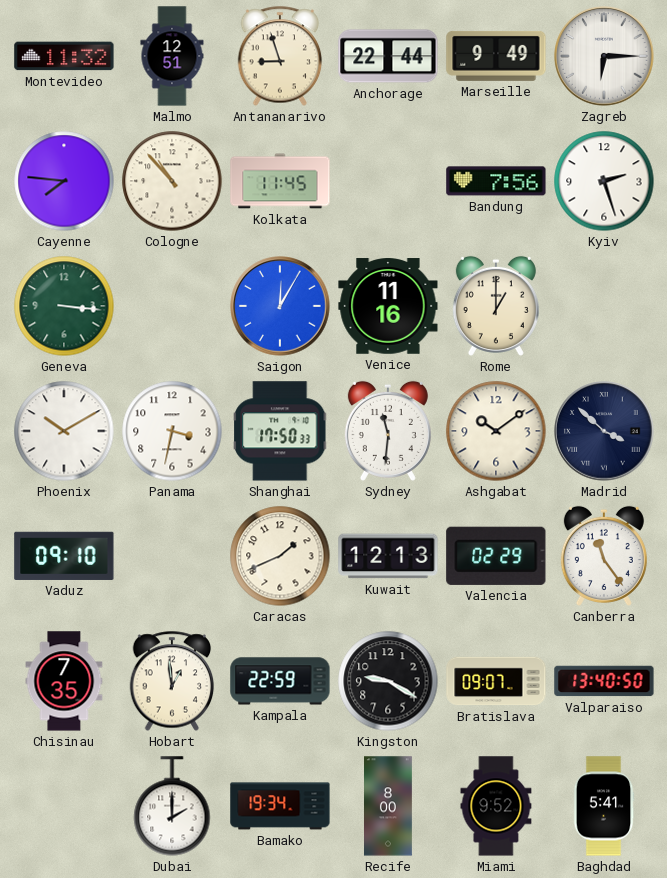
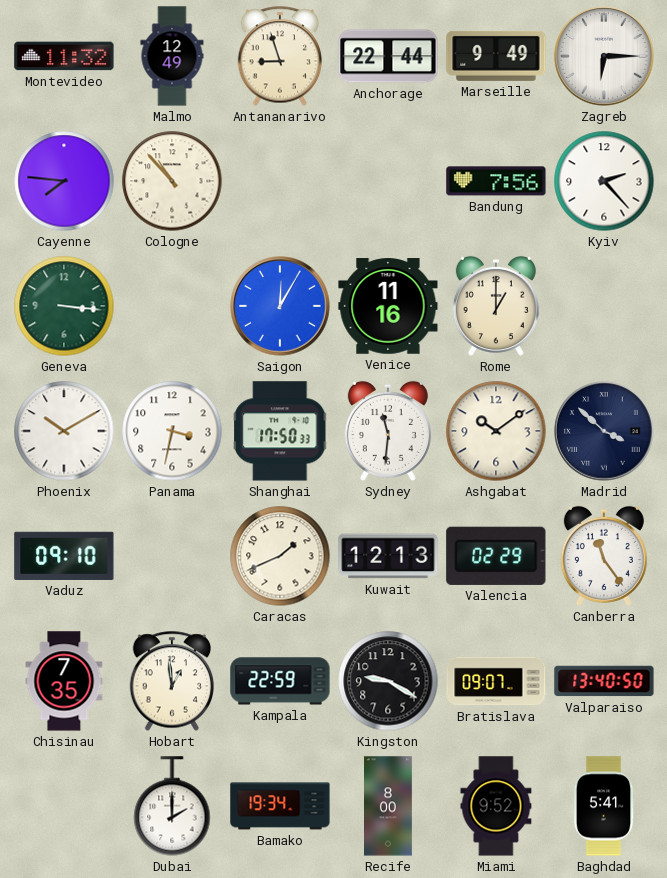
Malmo: 12:51 -> 12:49
Kolkata: 11:45 -> none
Kyiv: 2:27 -> 2:23
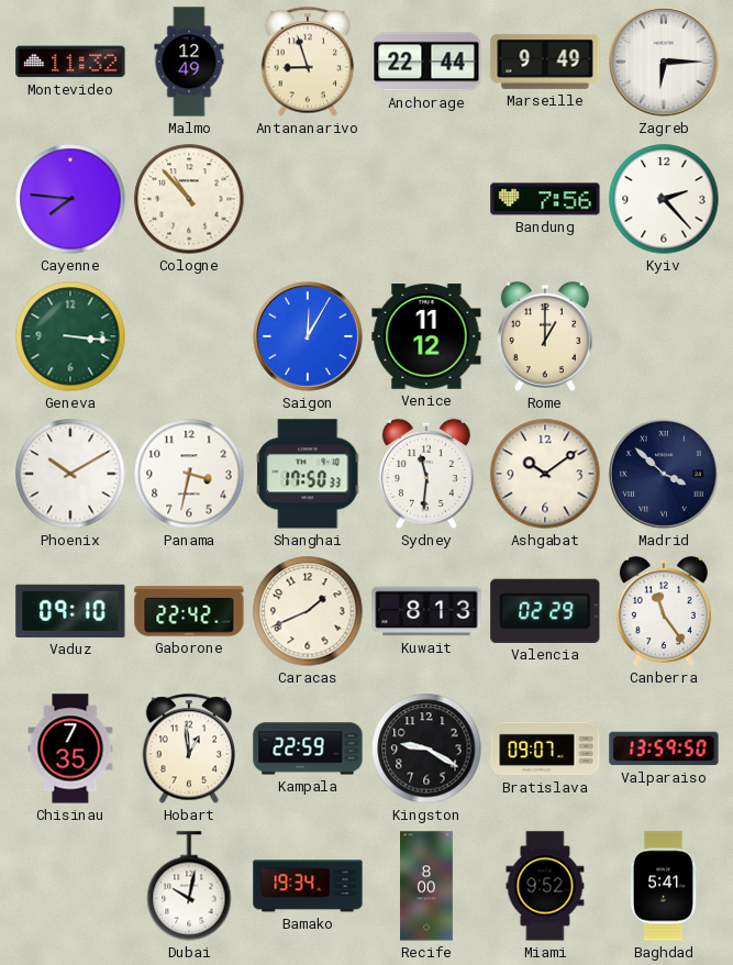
Venice: 11:16 -> 11:12
Gaborone: none -> 22:42
Kuwait: 12:13 -> 8:13
Valparaiso: 13:40 -> 13:59
Dubai: 2:00 -> 10:02
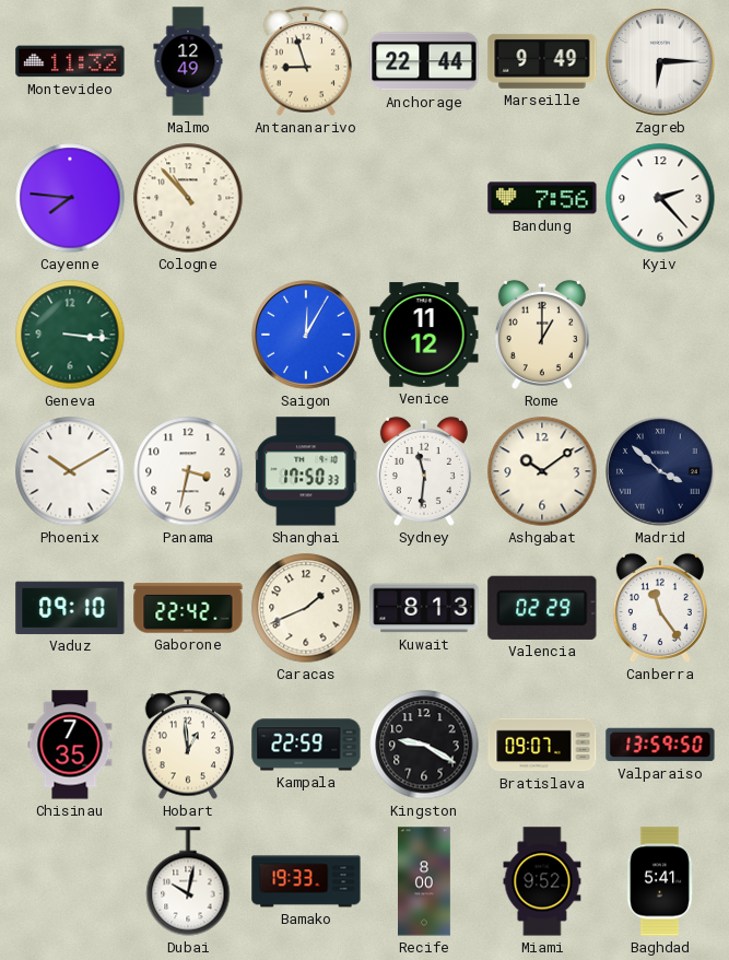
Bamako: 19:34 -> 19:33
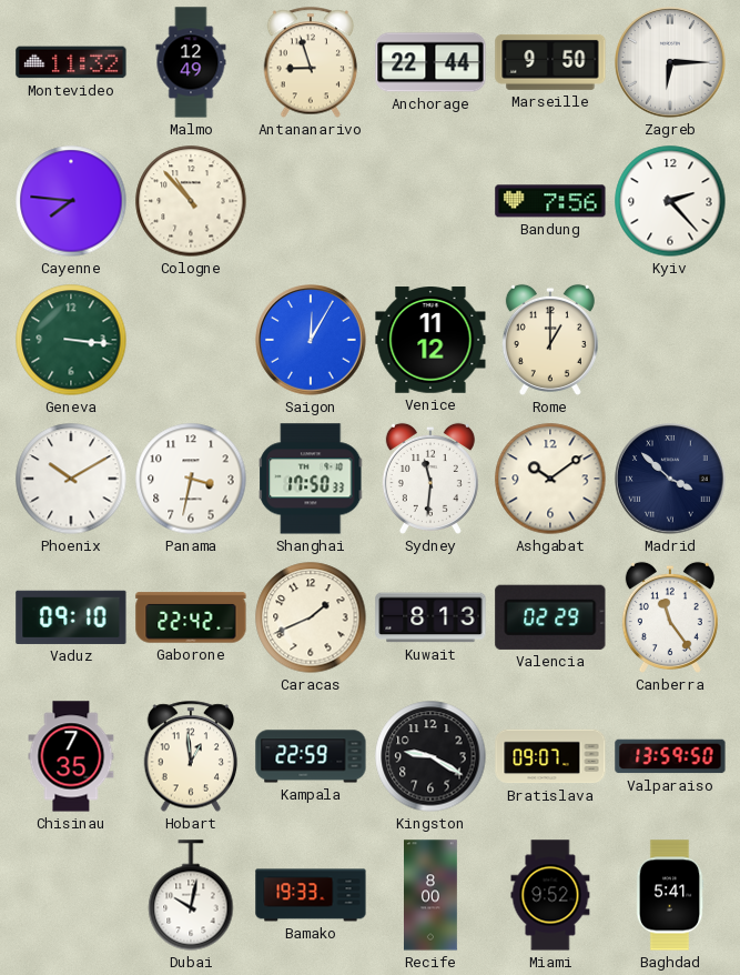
Marseille: 9:49 -> 9:50
